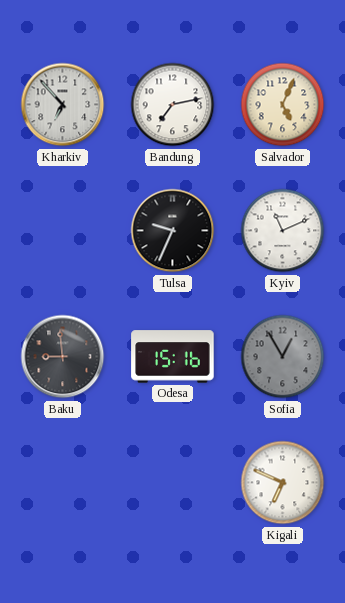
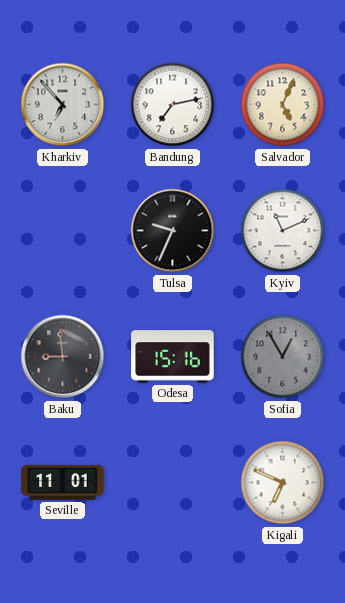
Seville: none -> 11:01
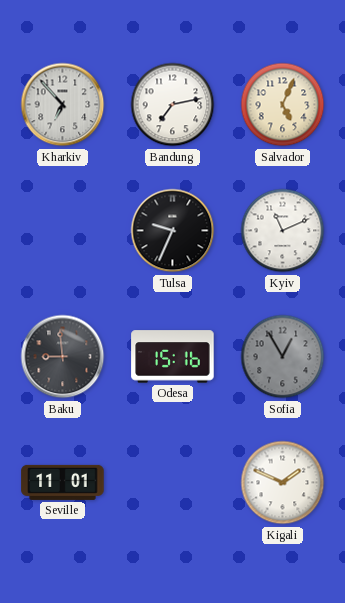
Kigali: 6:49 -> 1:49
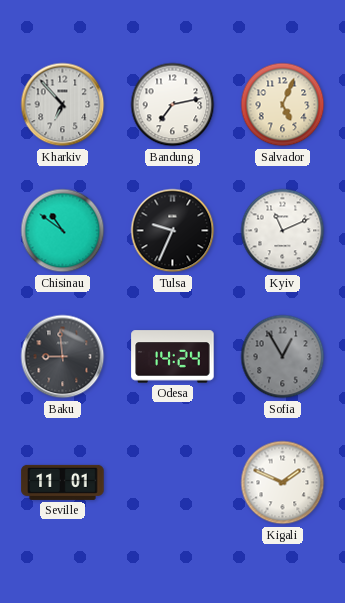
Chisinau: none -> 10:51
Odesa: 15:16 -> 14:24
